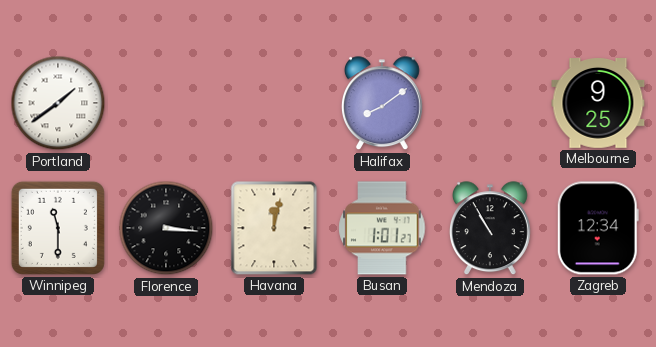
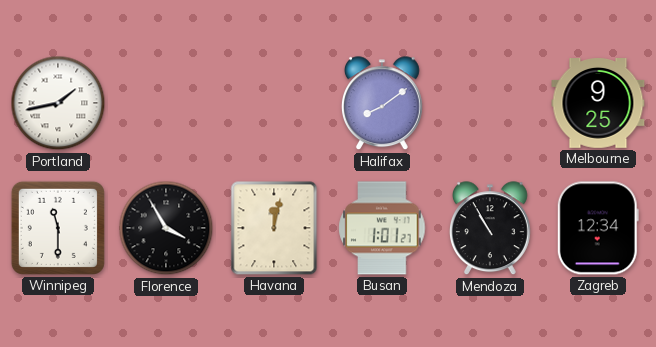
Portland: 1:39 -> 1:43
Florence: 3:16 -> 3:55
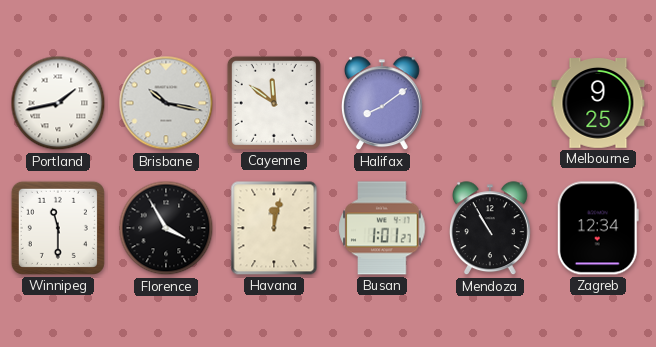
Brisbane: none -> 10:17
Cayenne: none -> 11:51
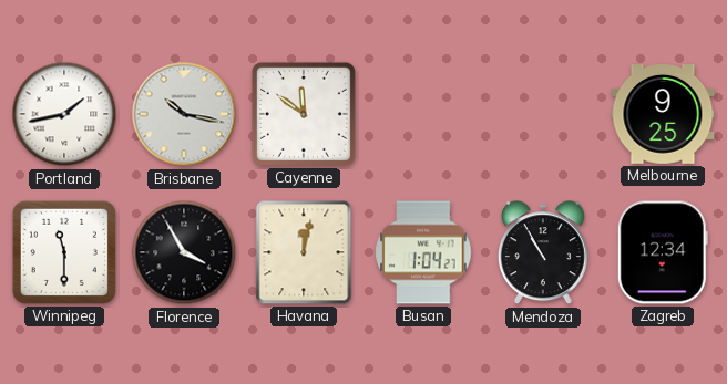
Halifax: 8:09 -> none
Busan: 1:01 -> 1:04
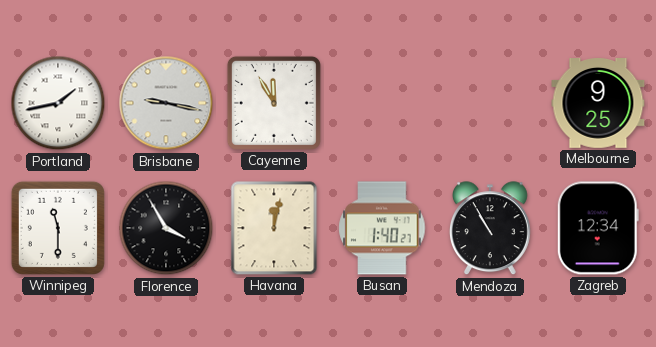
Brisbane: 10:17 -> 9:17
Cayenne: 11:51 -> 11:55
Busan: 1:04 -> 1:40
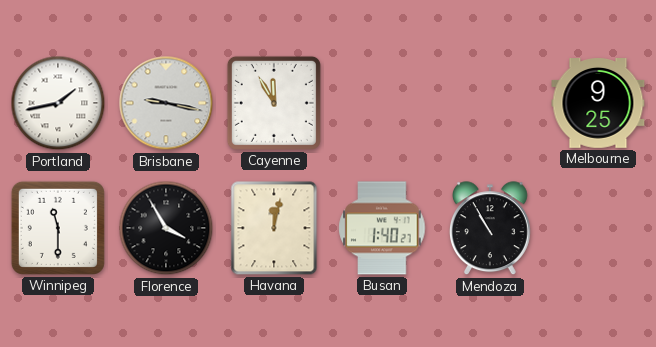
Zagreb: 12:34 -> none
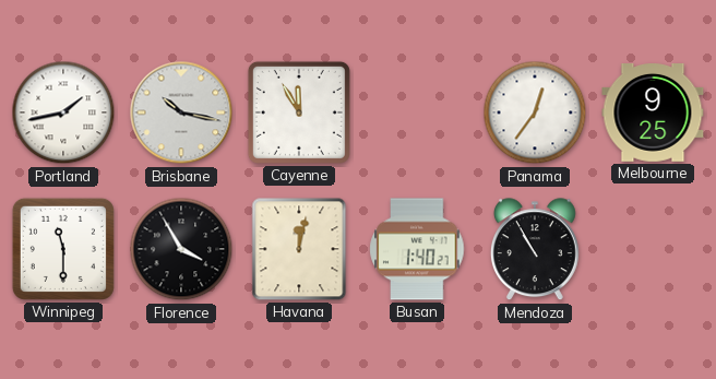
Brisbane: 9:17 -> 10:17
Panama: none -> 12:36
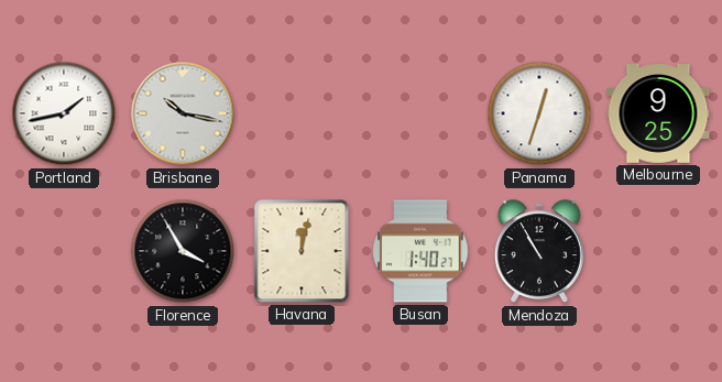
Cayenne: 11:55 -> none
Panama: 12:36 -> 12:33
Winnipeg: 11:30 -> none
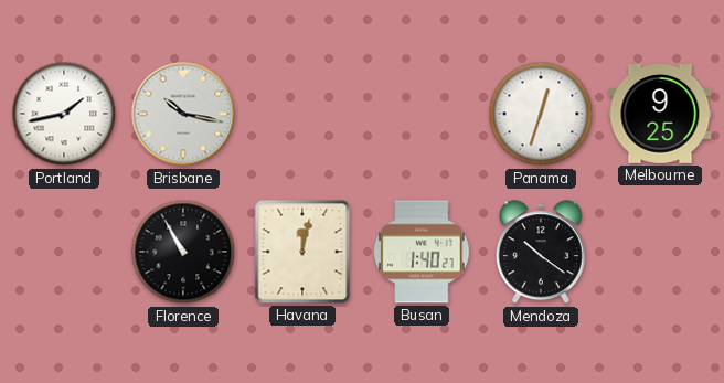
Florence: 3:55 -> 10:55
Mendoza: 10:55 -> 10:21
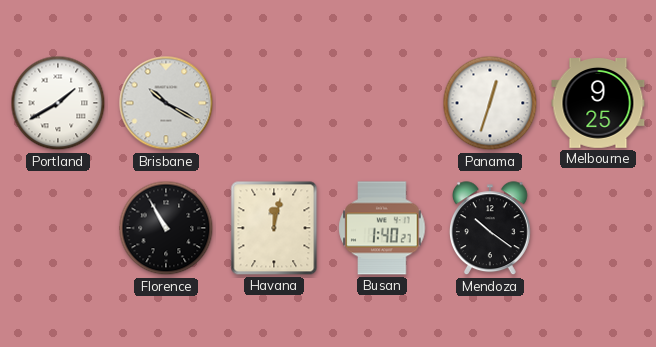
Portland: 1:43 -> 1:40
Brisbane: 10:17 -> 10:20
